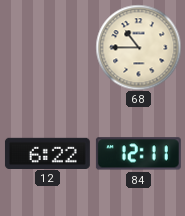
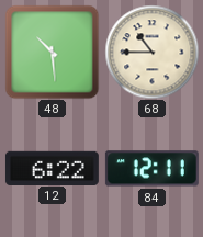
48: none -> 10:29
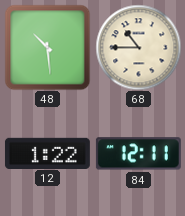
12: 6:22 -> 1:22
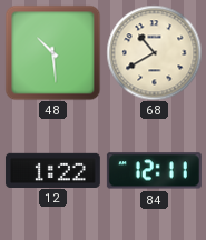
68: 10:45 -> 10:40
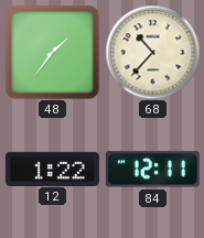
48: 10:29 -> 1:36
68: 10:40 -> 10:37
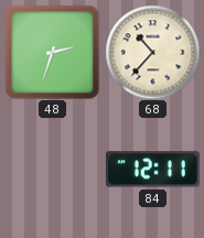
48: 1:36 -> 2:33
12: 1:22 -> none
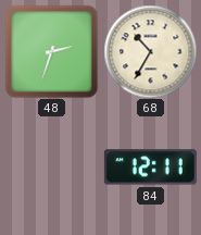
68: 10:37 -> 10:35
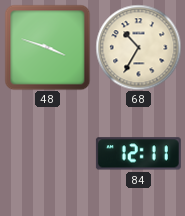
48: 2:33 -> 3:48
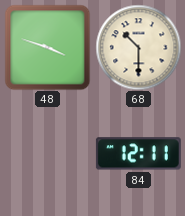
68: 10:35 -> 10:30
